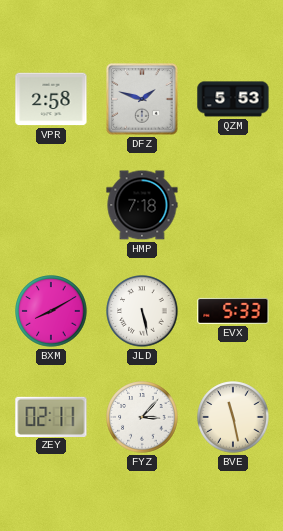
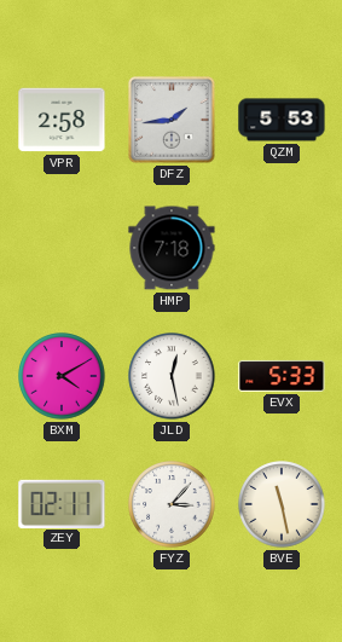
DFZ: 1:48 -> 1:44
BXM: 8:10 -> 4:10
JLD: 5:28 -> 12:28
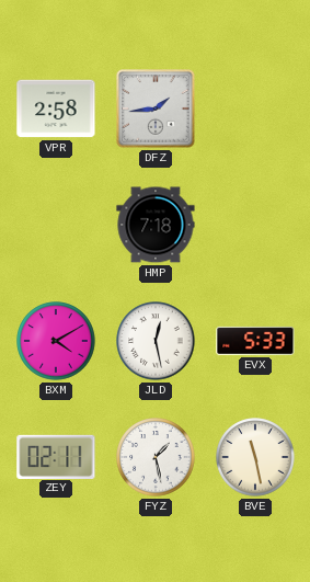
QZM: 5:53 -> none
FYZ: 3:07 -> 1:28
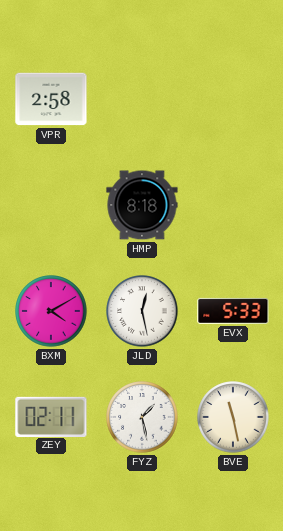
DFZ: 1:44 -> none
HMP: 7:18 -> 8:18
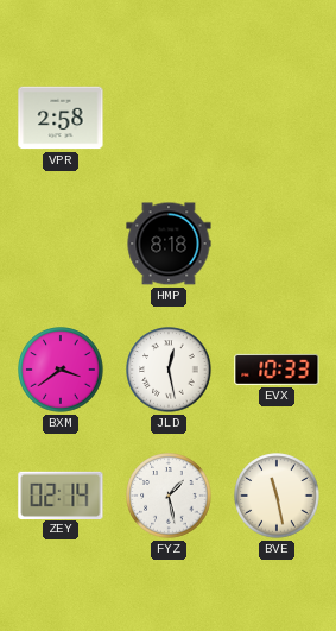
BXM: 4:10 -> 3:39
EVX: 5:33 -> 10:33
ZEY: 02:11 -> 02:14
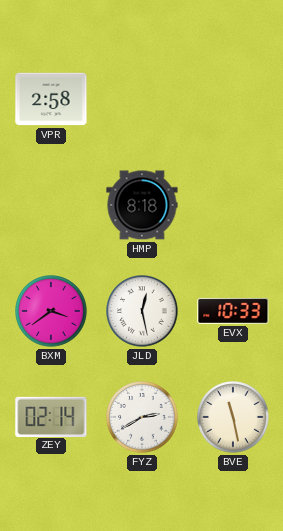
FYZ: 1:28 -> 2:40
